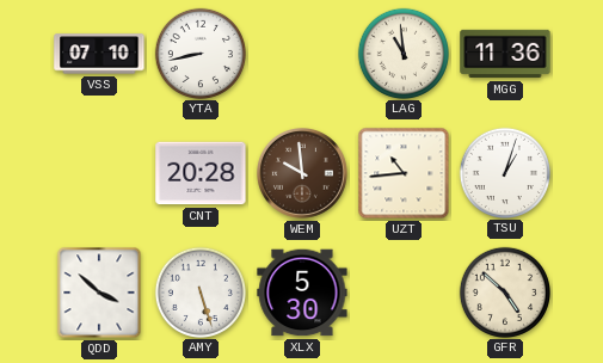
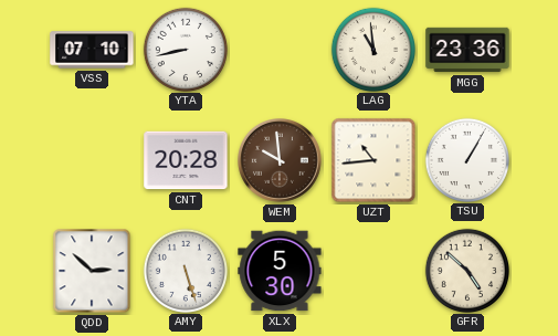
MGG: 11:36 -> 23:36
TSU: 1:03 -> 1:05
QDD: 3:52 -> 2:52
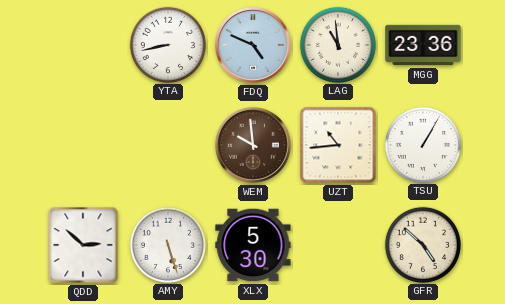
VSS: 07:10 -> none
FDQ: none -> 4:49
CNT: 20:28 -> none
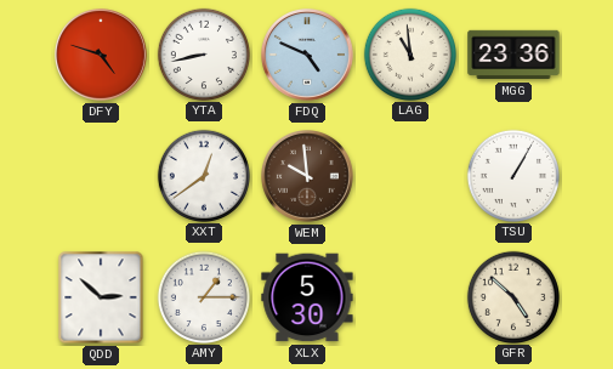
DFY: none -> 4:48
XXT: none -> 12:39
UZT: 10:44 -> none
AMY: 5:27 -> 1:15
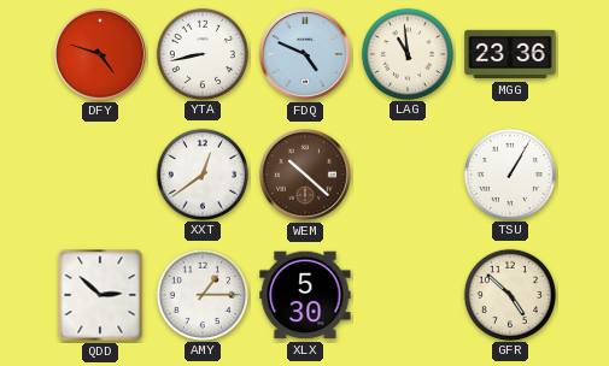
WEM: 9:59 -> 10:22
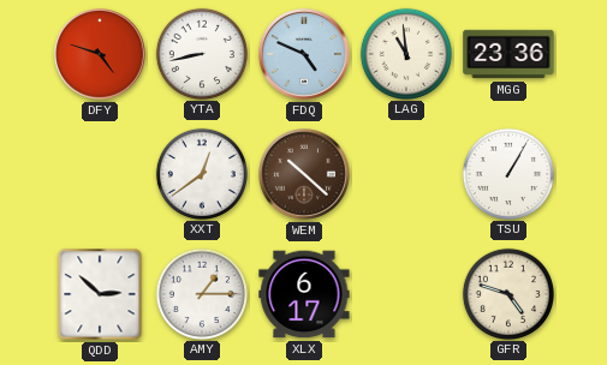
XLX: 5:30 -> 6:17
GFR: 4:52 -> 4:48
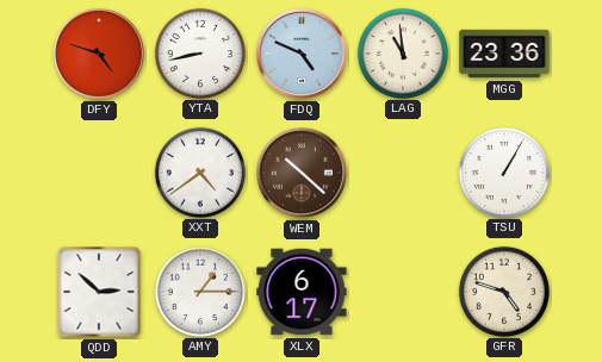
XXT: 12:39 -> 4:39
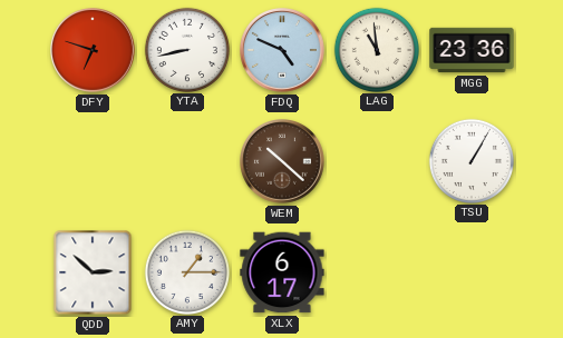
DFY: 4:48 -> 6:48
XXT: 4:39 -> none
GFR: 4:48 -> none
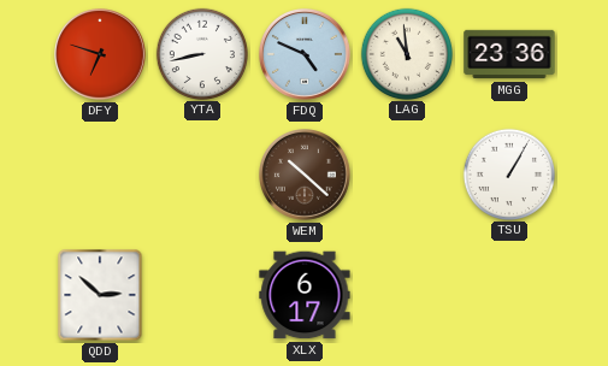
AMY: 1:15 -> none
